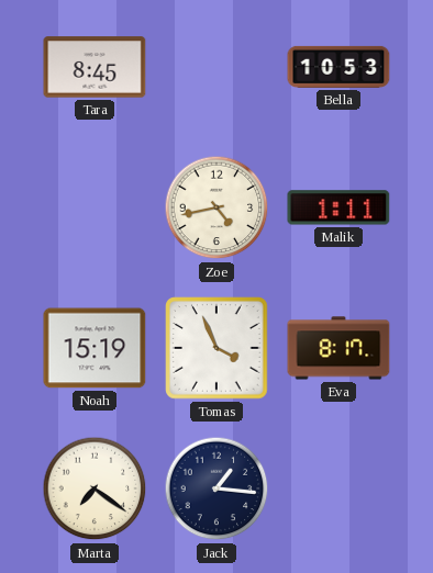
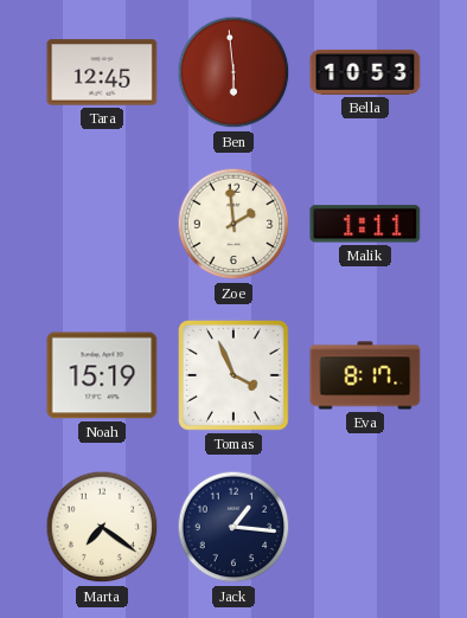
Tara: 8:45 -> 12:45
Ben: none -> 5:59
Zoe: 4:43 -> 1:59
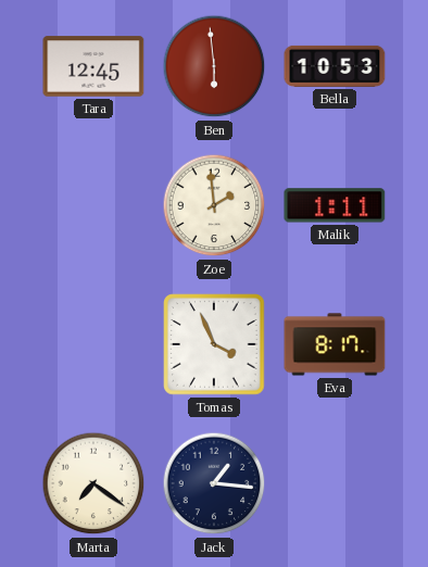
Noah: 15:19 -> none
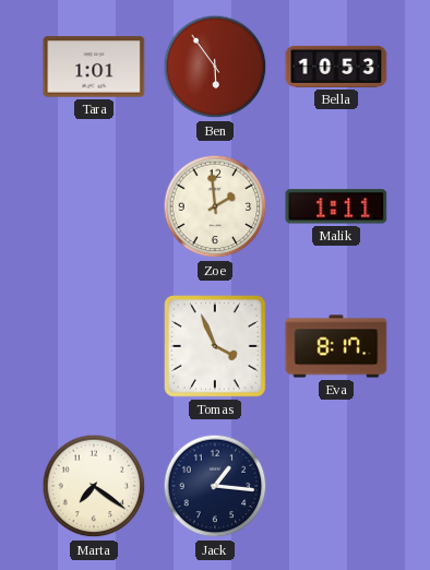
Tara: 12:45 -> 1:01
Ben: 5:59 -> 5:54
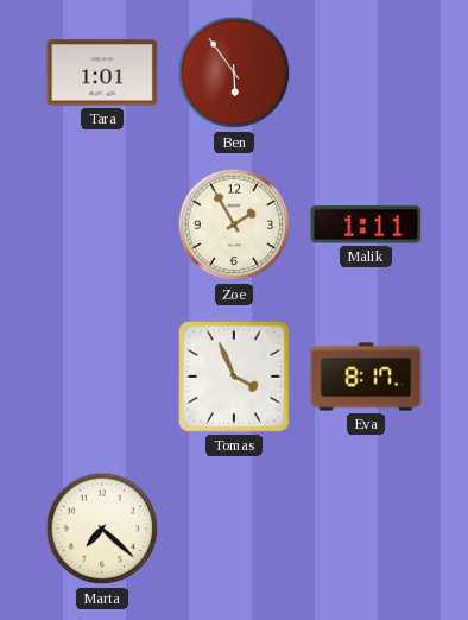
Bella: 10:53 -> none
Zoe: 1:59 -> 1:55
Marta: 7:21 -> 7:22
Jack: 1:16 -> none
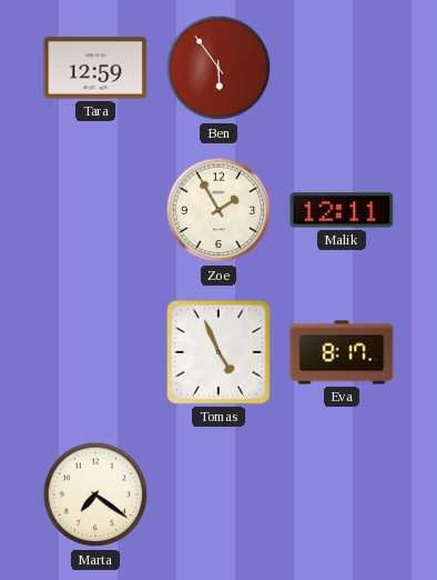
Tara: 1:01 -> 12:59
Malik: 1:11 -> 12:11
Tomas: 3:56 -> 4:56
Marta: 7:22 -> 7:21
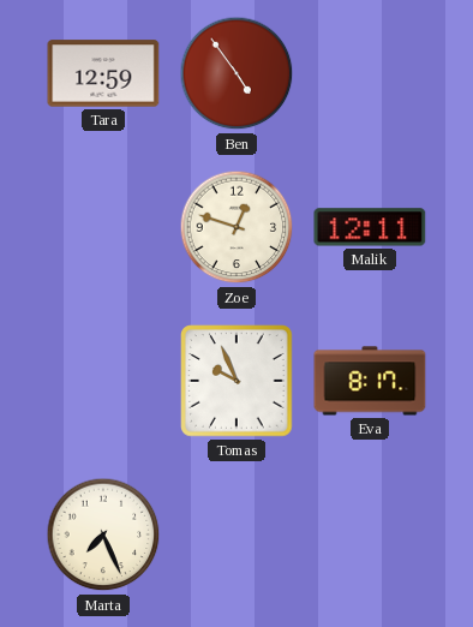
Ben: 5:54 -> 4:54
Zoe: 1:55 -> 12:48
Tomas: 4:56 -> 9:56
Marta: 7:21 -> 7:26
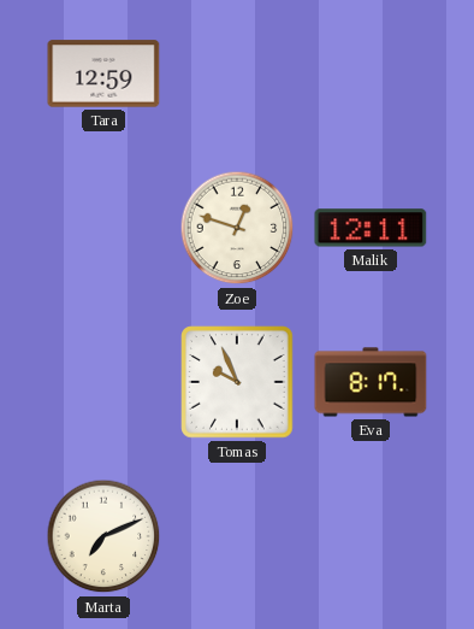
Ben: 4:54 -> none
Marta: 7:26 -> 7:11
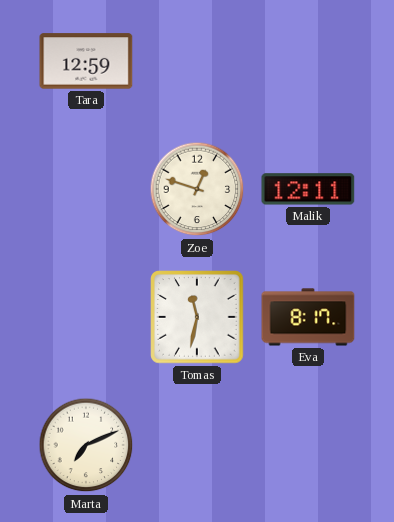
Tomas: 9:56 -> 11:32
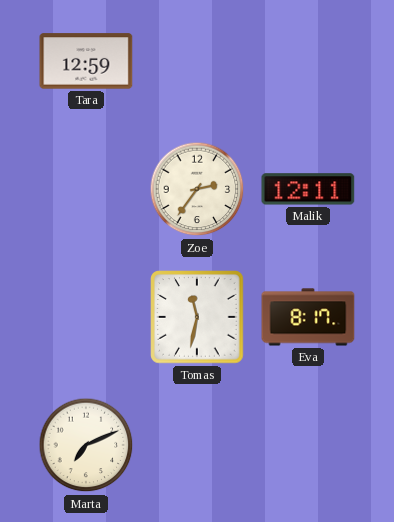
Zoe: 12:48 -> 2:36
